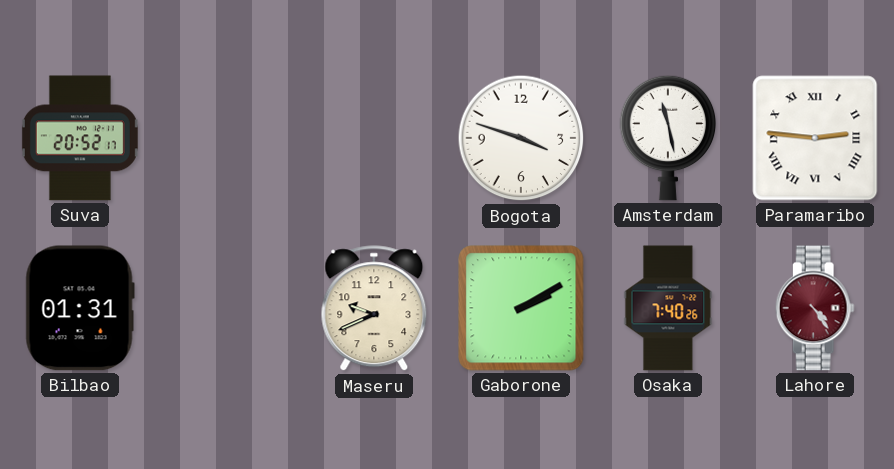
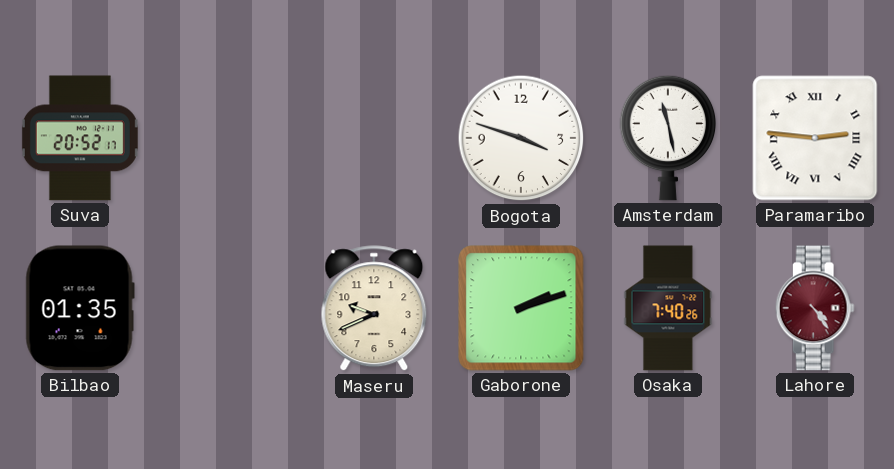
Bilbao: 01:31 -> 01:35
Gaborone: 2:10 -> 2:12
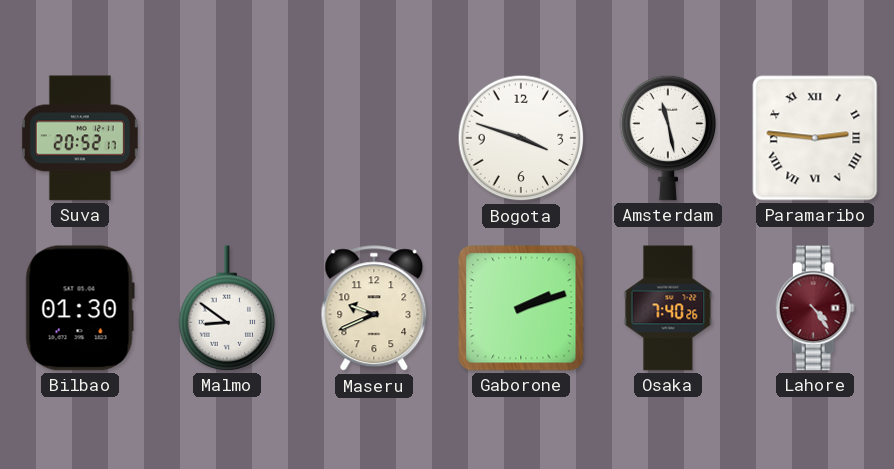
Bilbao: 01:35 -> 01:30
Malmo: none -> 8:51
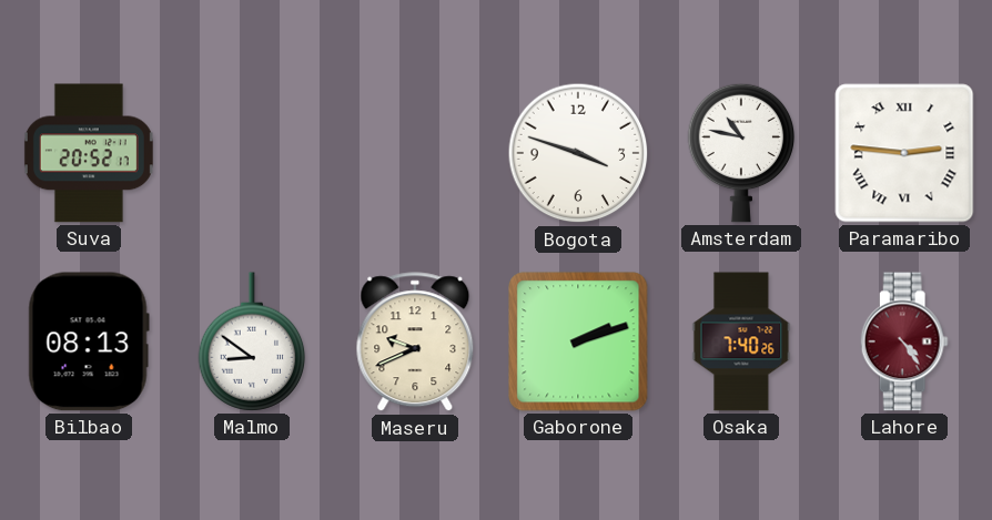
Amsterdam: 11:28 -> 10:47
Bilbao: 01:30 -> 08:13
